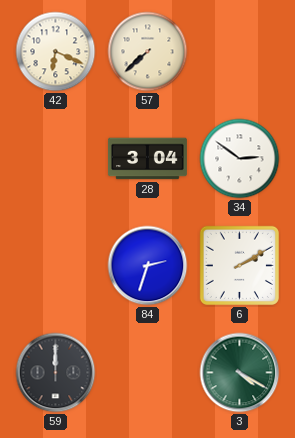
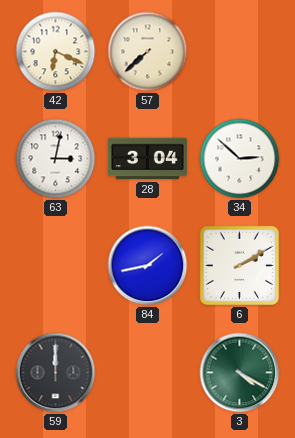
63: none -> 3:02
34: 2:51 -> 2:52
84: 2:33 -> 1:43
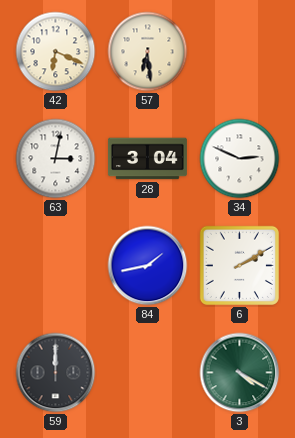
57: 7:38 -> 6:29
34: 2:52 -> 2:49
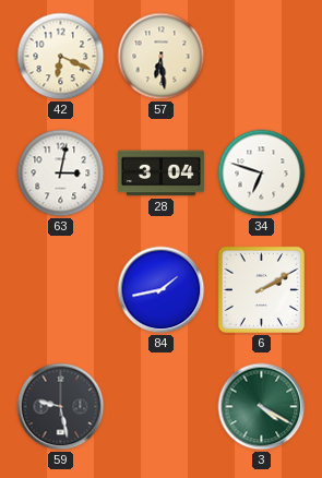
34: 2:49 -> 6:48
59: 12:00 -> 9:28
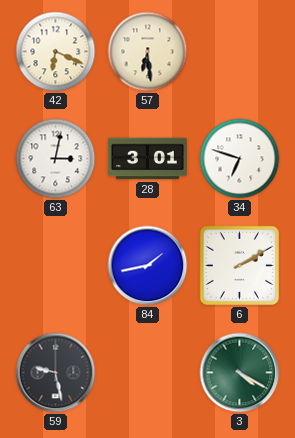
28: 3:04 -> 3:01
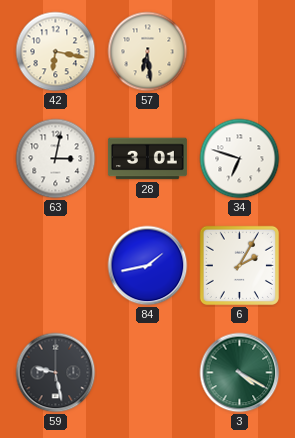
42: 6:19 -> 6:17
6: 2:10 -> 2:05
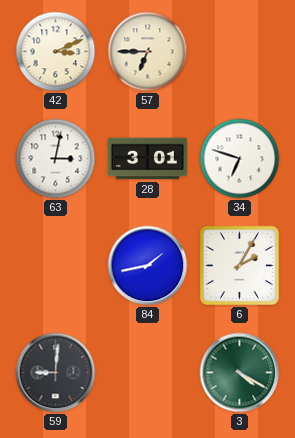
42: 6:17 -> 3:11
57: 6:29 -> 6:45
59: 9:28 -> 9:01
